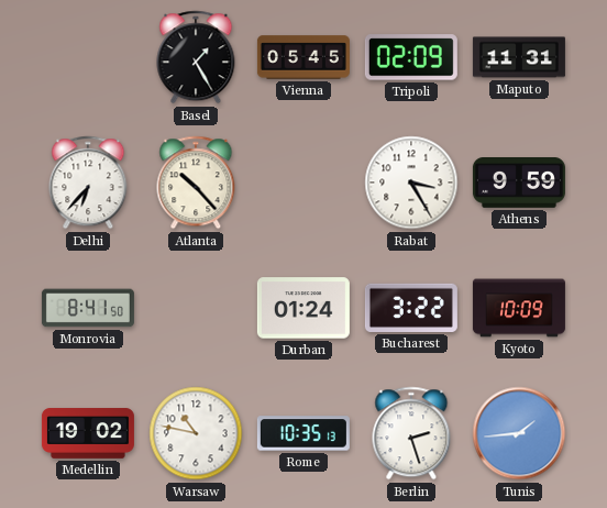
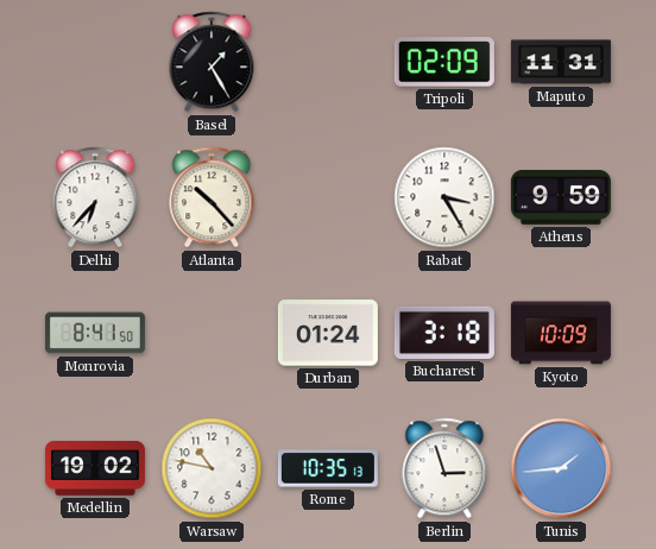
Vienna: 05:45 -> none
Bucharest: 3:22 -> 3:18
Berlin: 2:27 -> 2:57
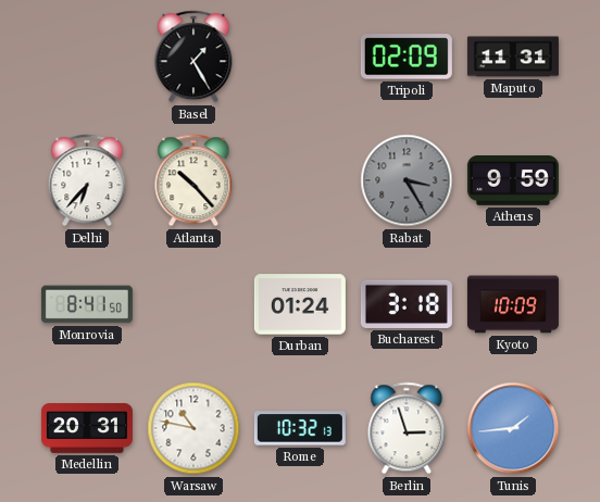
Rabat dial: white -> grey
Medellin: 19:02 -> 20:31
Rome: 10:35 -> 10:32
